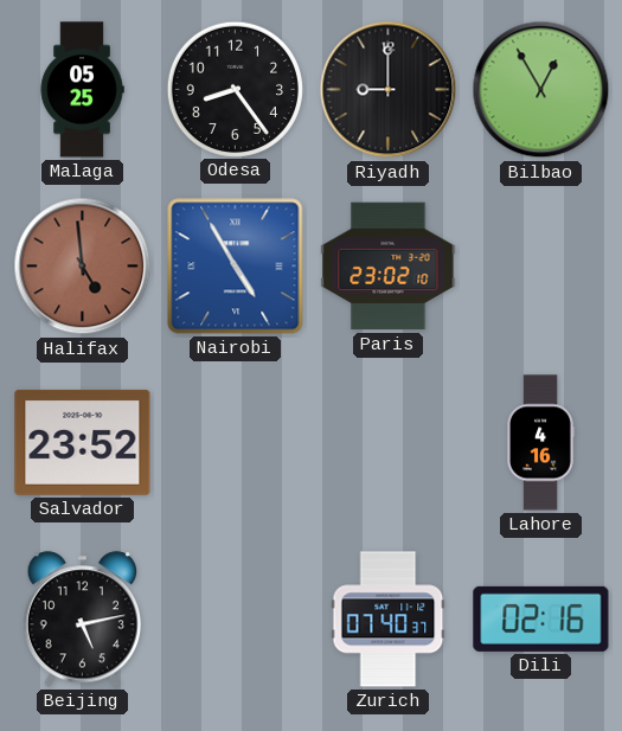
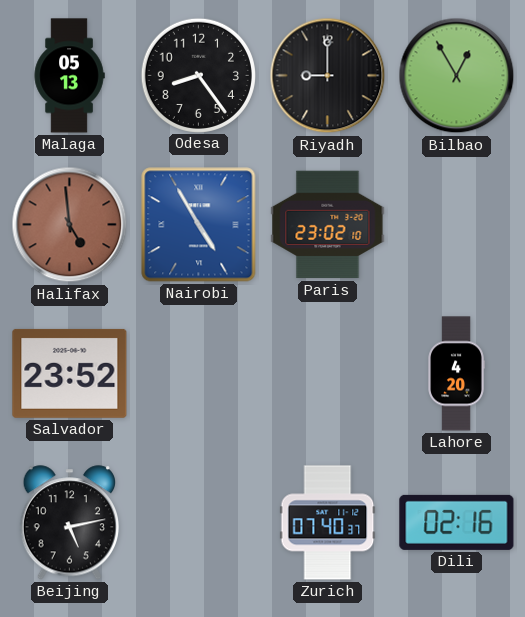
Malaga: 05:25 -> 05:13
Lahore: 4:16 -> 4:20
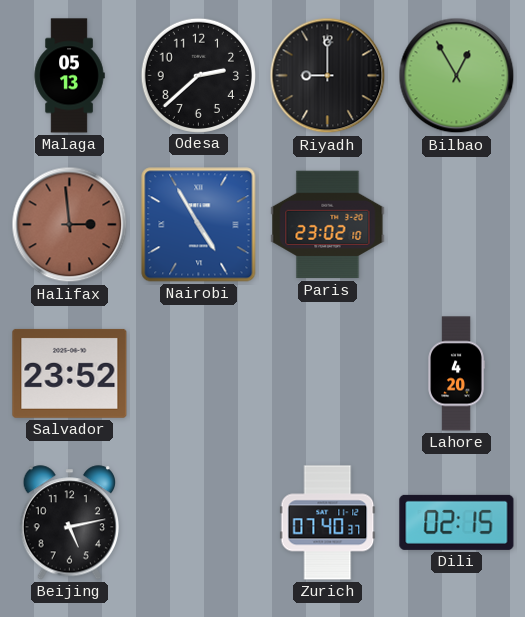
Odesa: 8:24 -> 2:38
Halifax: 4:59 -> 2:59
Dili: 02:16 -> 02:15
